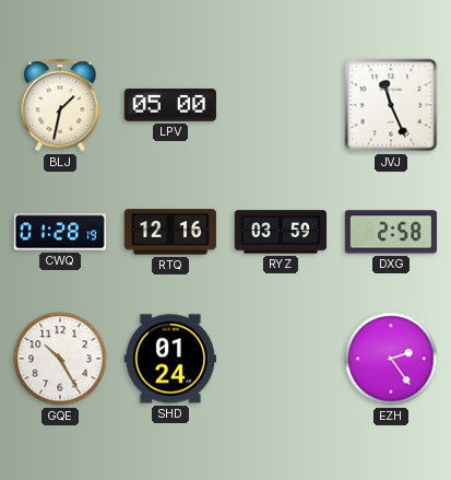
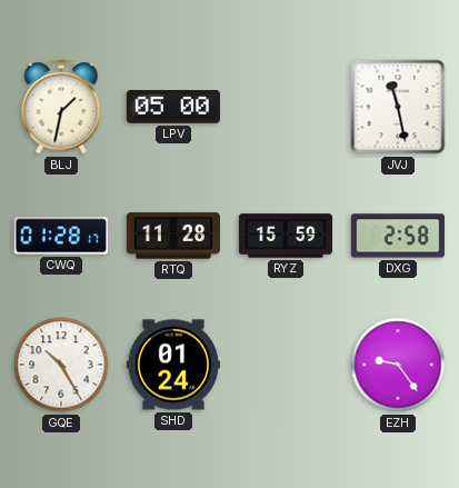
JVJ: 11:26 -> 11:28
CWQ: 01:28:19 -> 01:28:17
RTQ: 12:16 -> 11:28
RYZ: 03:59 -> 15:59
EZH: 2:24 -> 9:24
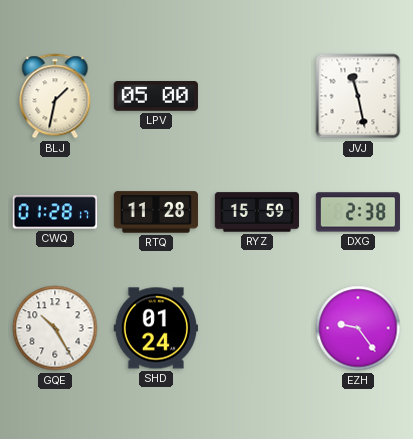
DXG: 2:58 -> 2:38
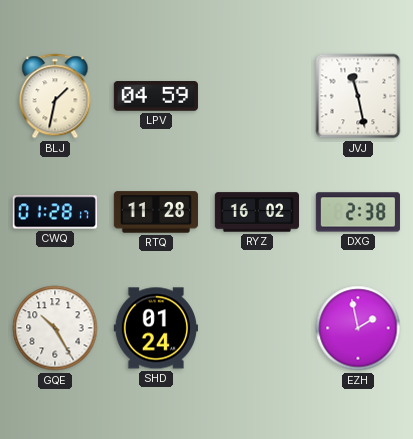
LPV: 05:00 -> 04:59
RYZ: 15:59 -> 16:02
EZH: 9:24 -> 1:58
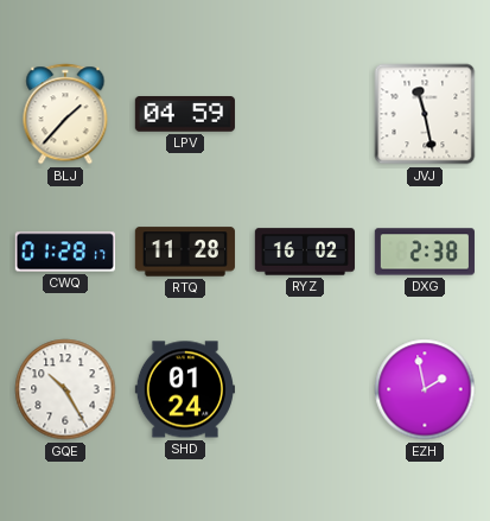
BLJ: 1:32 -> 1:37
